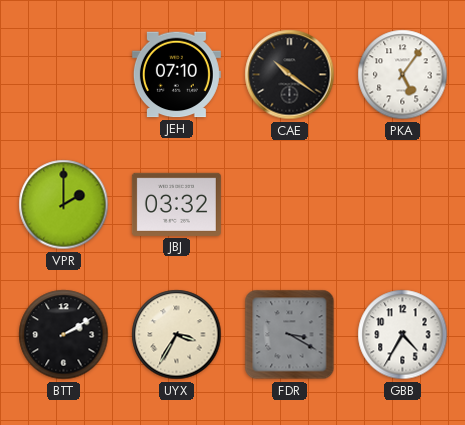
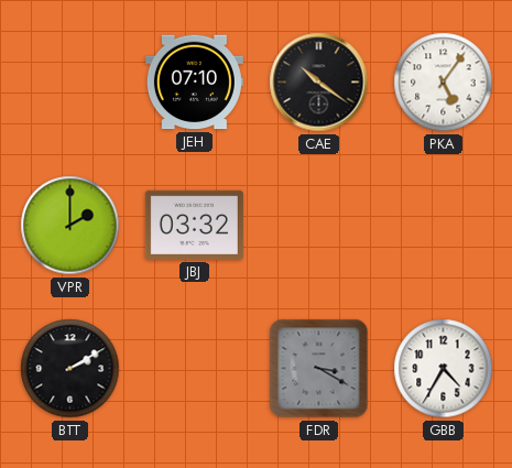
UYX: 3:35 -> none
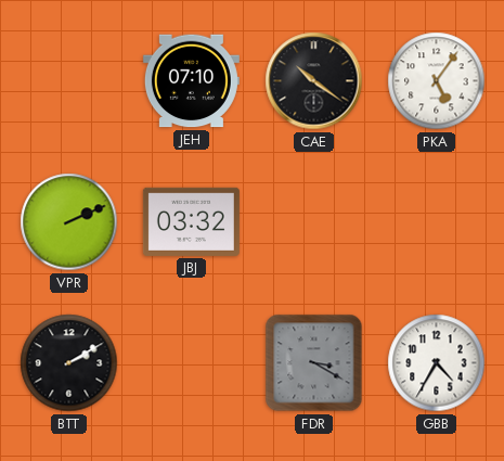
VPR: 2:00 -> 2:11
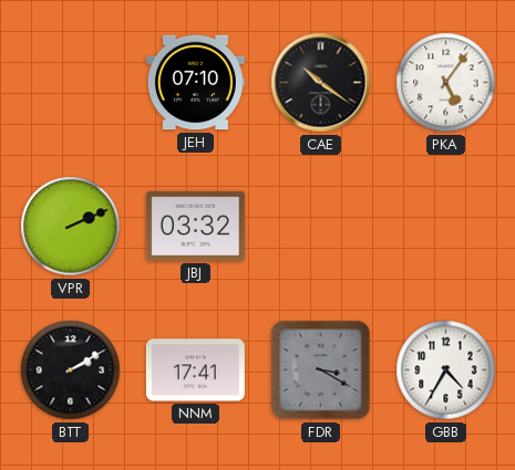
NNM: none -> 17:41
